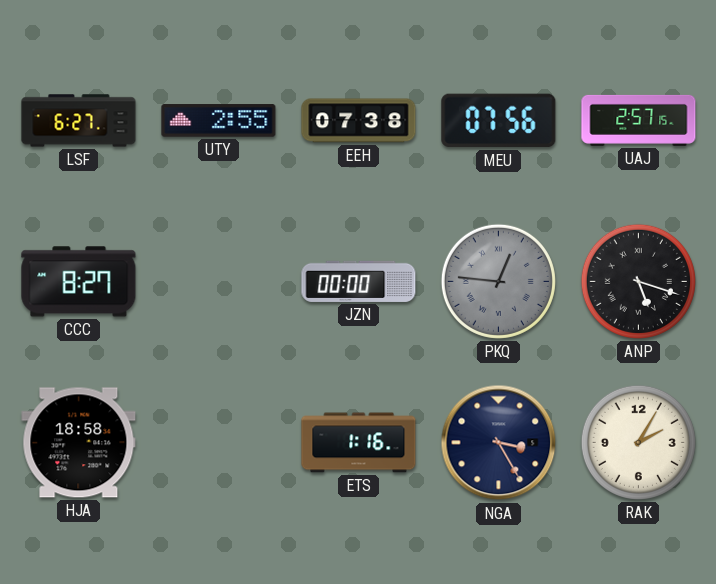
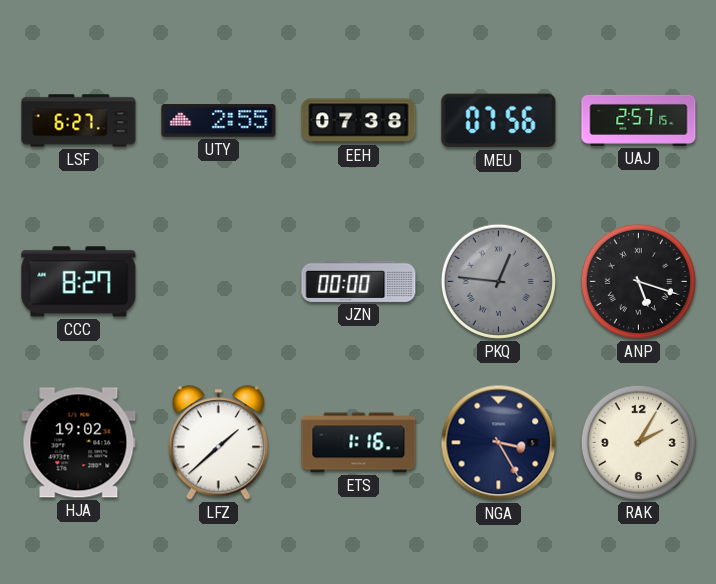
HJA: 18:58 -> 19:02
LFZ: none -> 1:38
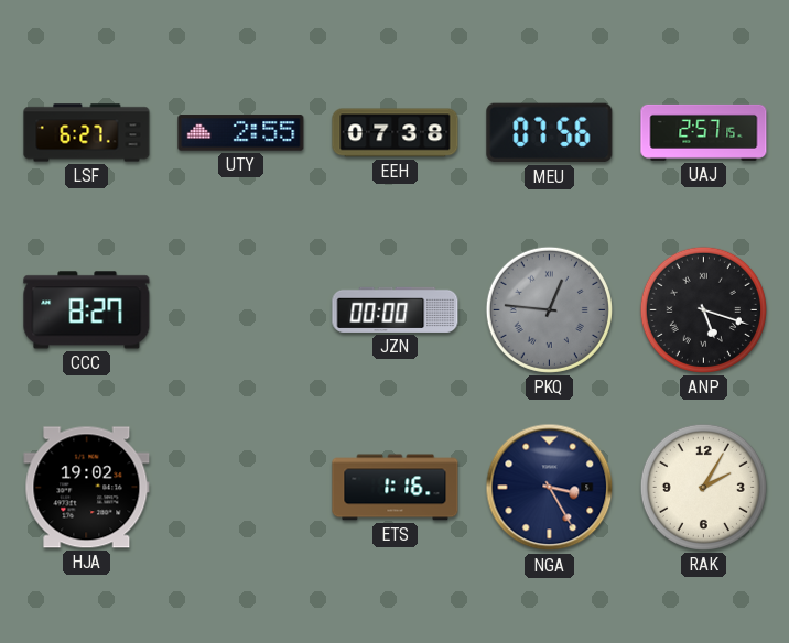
LFZ: 1:38 -> none
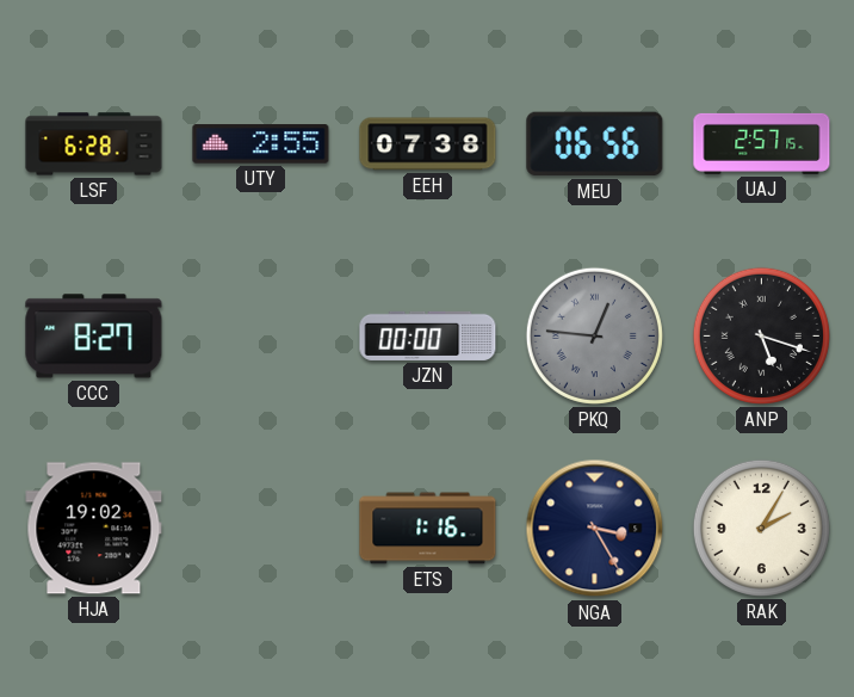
LSF: 6:27 -> 6:28
MEU: 07:56 -> 06:56
